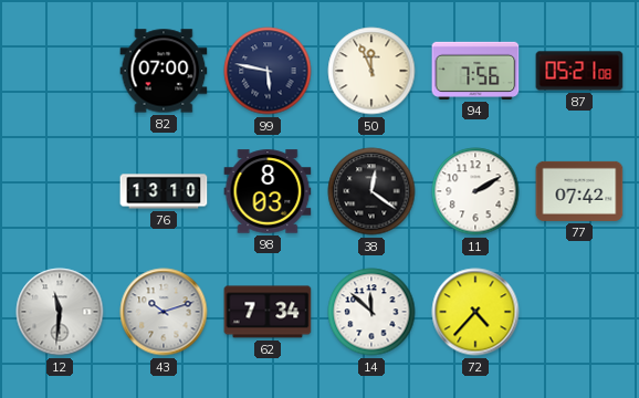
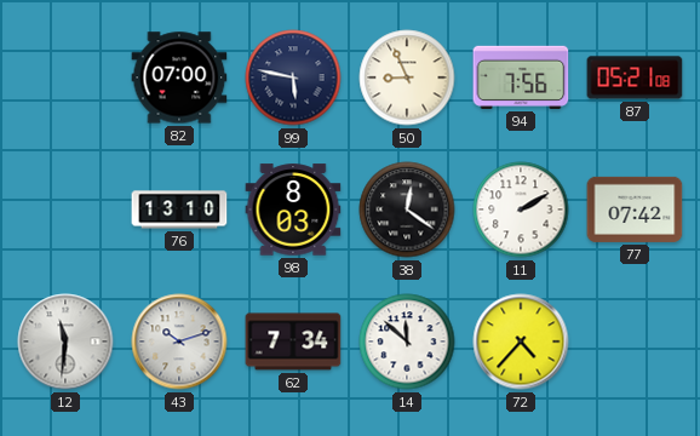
50: 11:56 -> 8:56
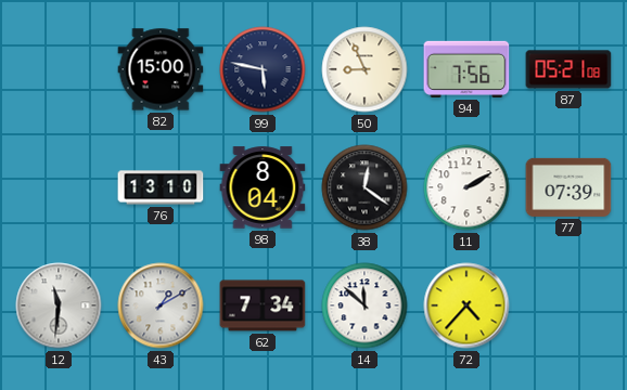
82: 07:00 -> 15:00
98: 8:03 -> 8:04
77: 07:42 -> 07:39
43: 10:12 -> 1:10
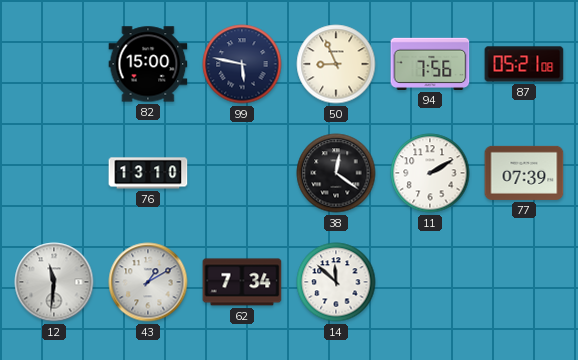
98: 8:04 -> none
72: 4:37 -> none
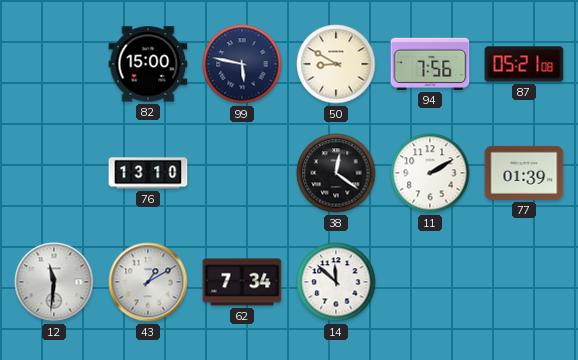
50: 8:56 -> 8:50
77: 07:39 -> 01:39
